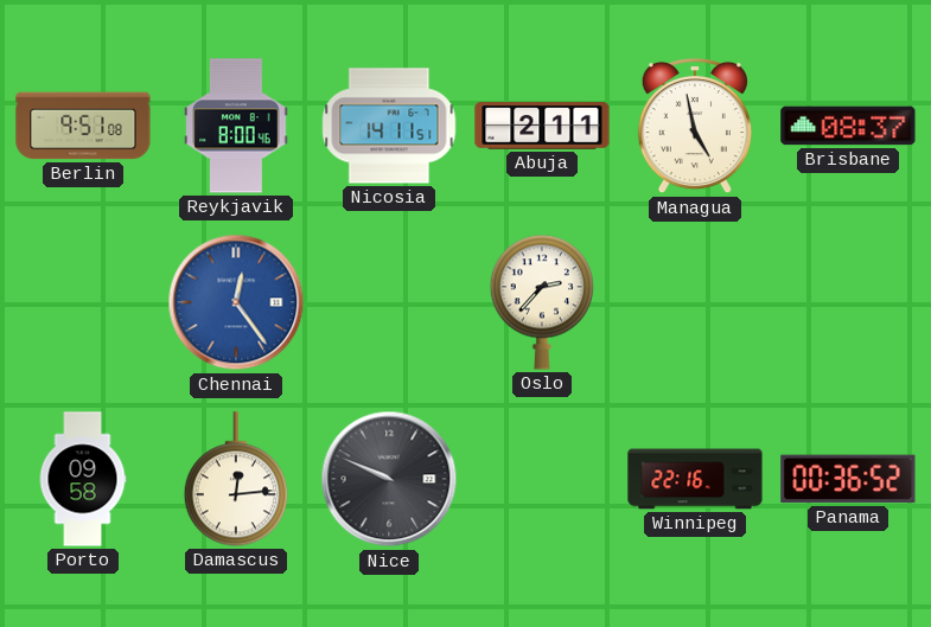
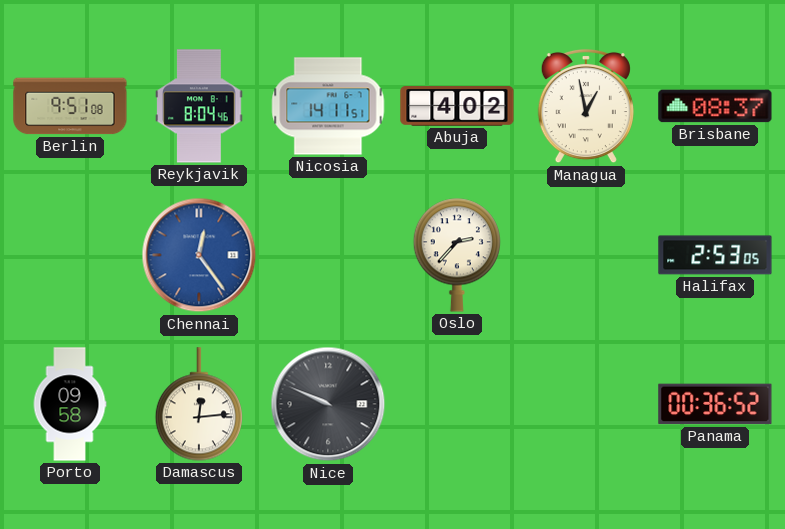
Reykjavik: 8:00 -> 8:04
Abuja: 2:11 -> 4:02
Managua: 4:58 -> 12:58
Halifax: none -> 2:53
Winnipeg: 22:16 -> none
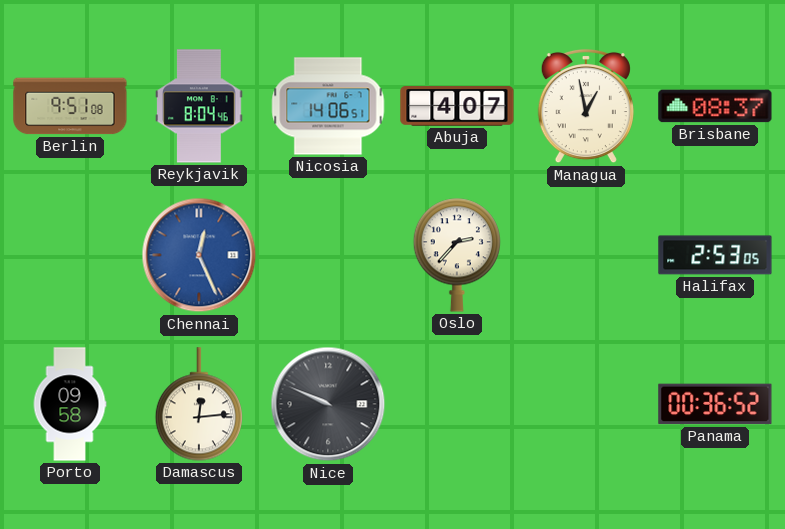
Nicosia: 14:11 -> 14:06
Abuja: 4:02 -> 4:07
Chennai: 12:24 -> 12:26
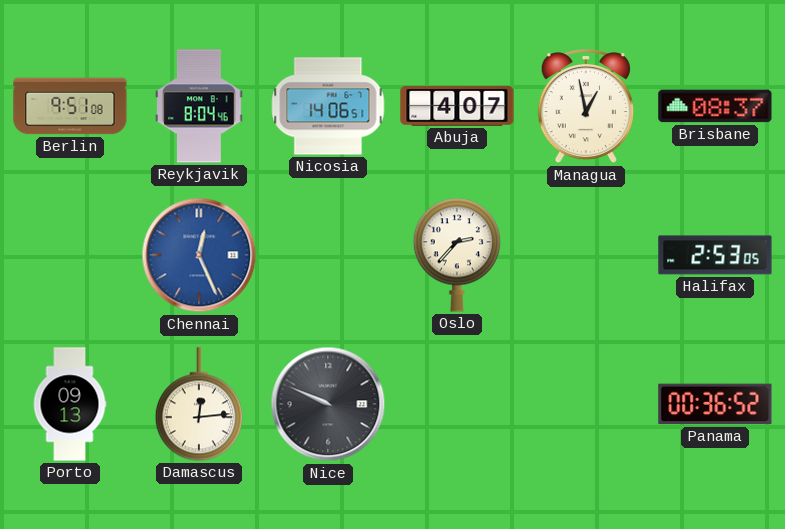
Porto: 09:58 -> 09:13
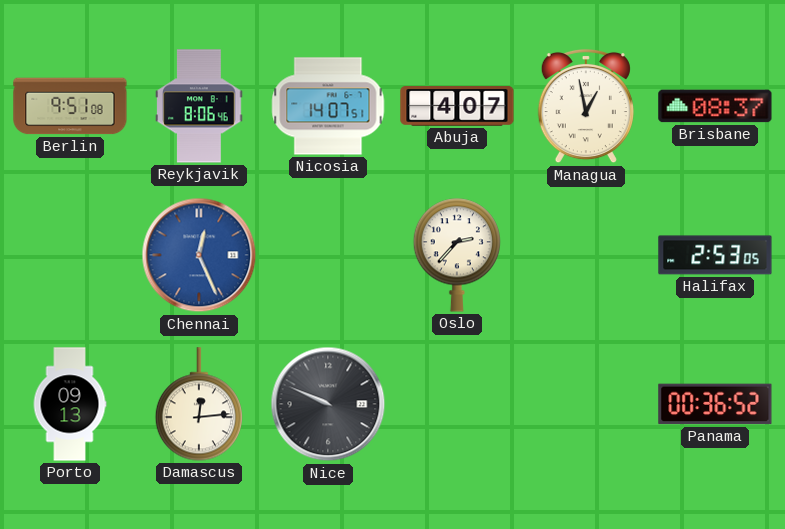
Reykjavik: 8:04 -> 8:06
Nicosia: 14:06 -> 14:07
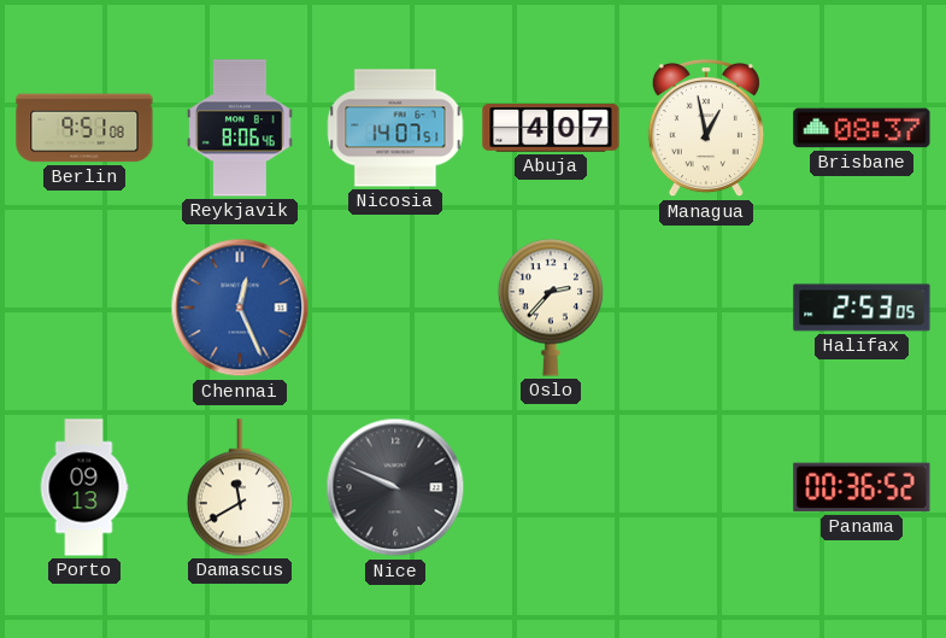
Damascus: 12:14 -> 11:40
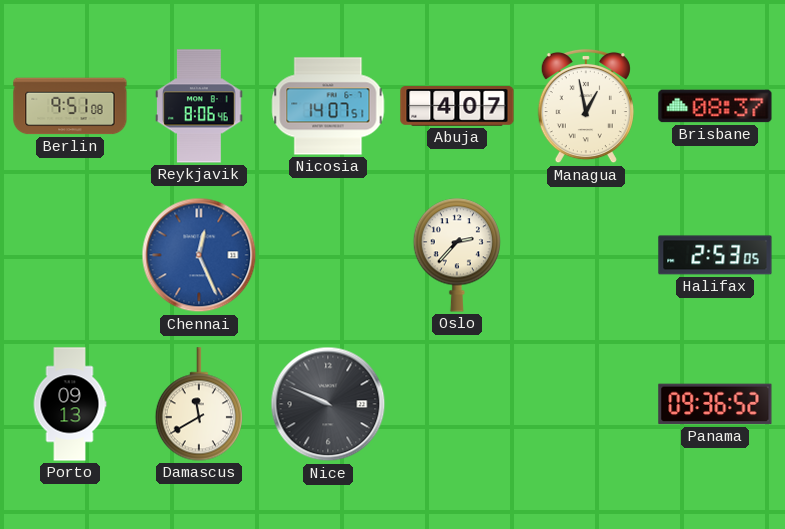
Panama: 00:36 -> 09:36
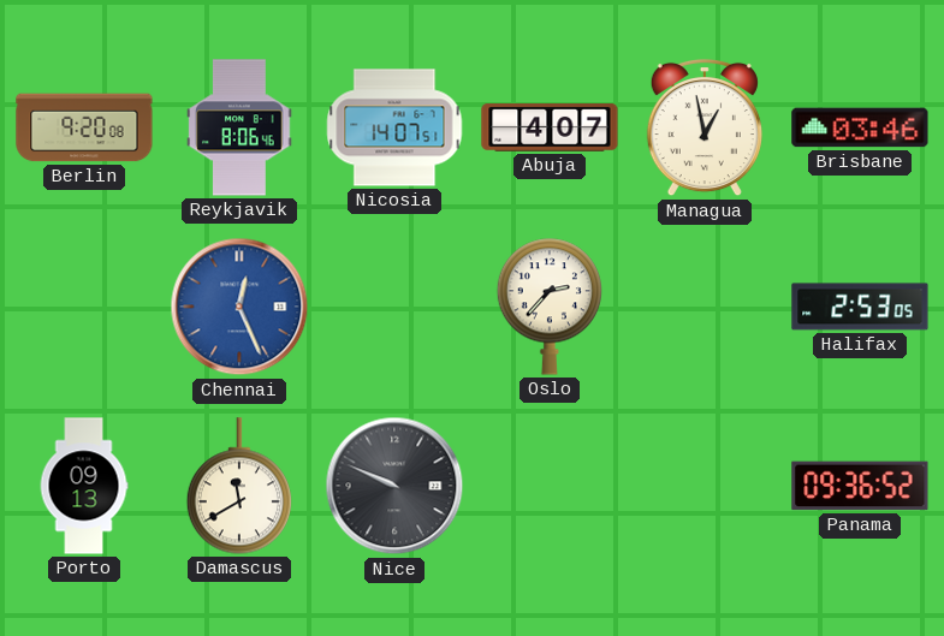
Berlin: 9:51 -> 9:20
Brisbane: 08:37 -> 03:46
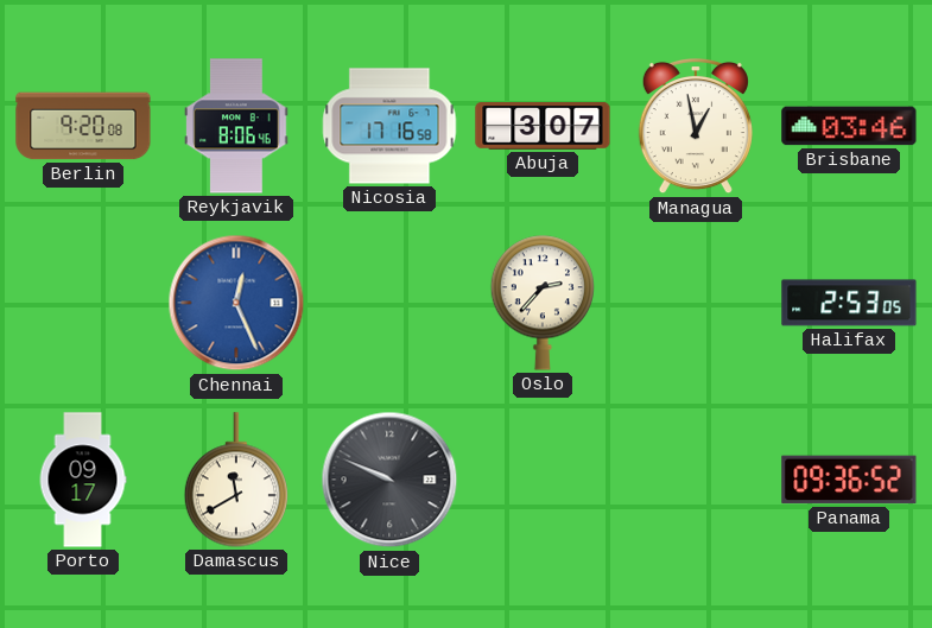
Nicosia: 14:07 -> 17:16
Abuja: 4:07 -> 3:07
Porto: 09:13 -> 09:17
